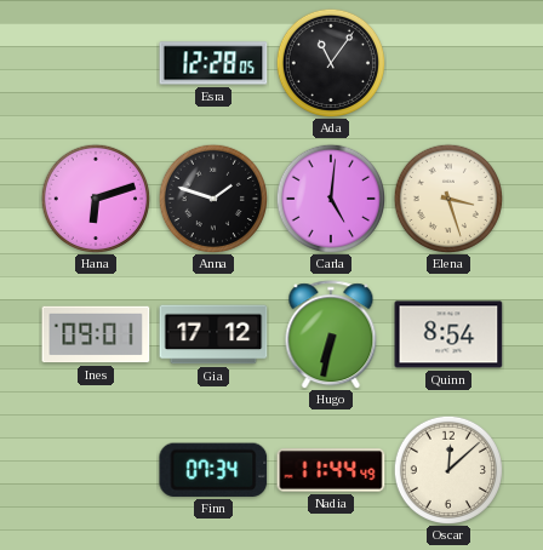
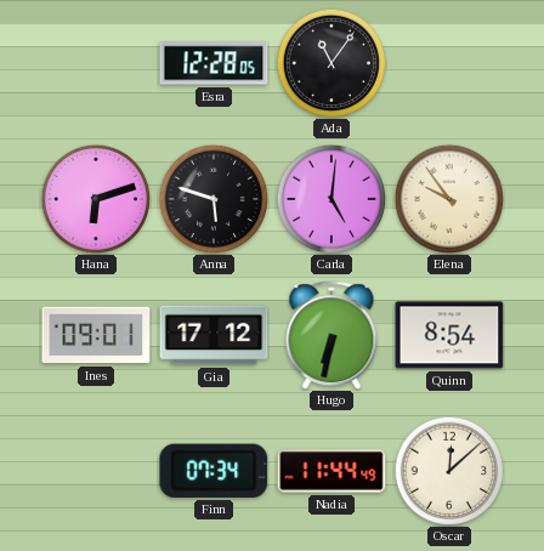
Anna: 1:48 -> 5:48
Elena: 3:27 -> 9:54
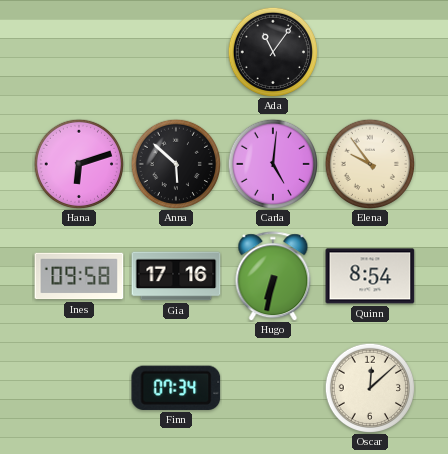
Esra: 12:28 -> none
Anna: 5:48 -> 5:52
Ines: 09:01 -> 09:58
Gia: 17:12 -> 17:16
Nadia: 11:44 -> none
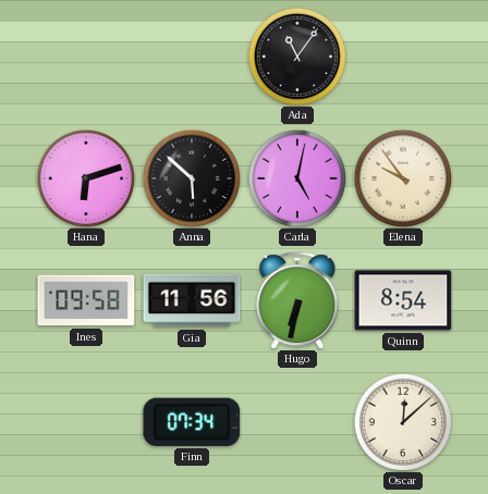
Carla: 5:01 -> 5:02
Gia: 17:16 -> 11:56
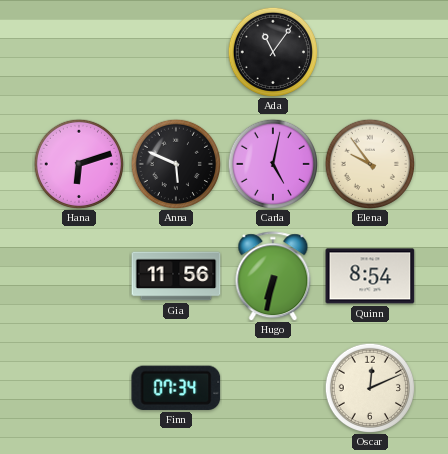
Anna: 5:52 -> 5:49
Ines: 09:58 -> none
Oscar: 12:08 -> 12:11
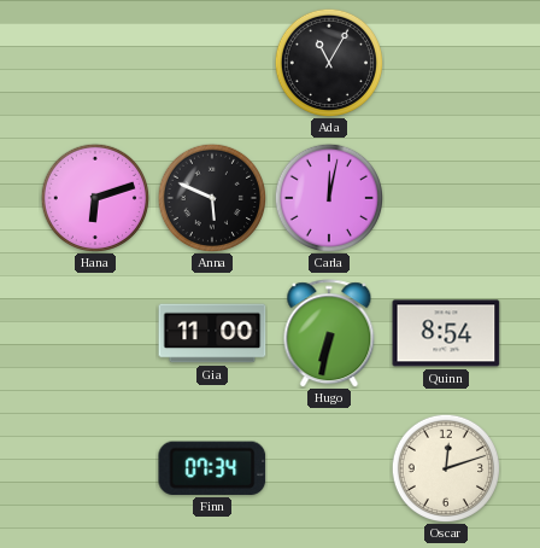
Ada: 11:06 -> 11:05
Carla: 5:02 -> 12:02
Elena: 9:54 -> none
Gia: 11:56 -> 11:00
Oscar: 12:11 -> 12:12
